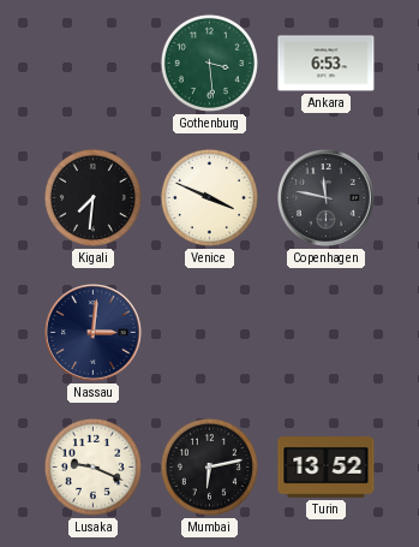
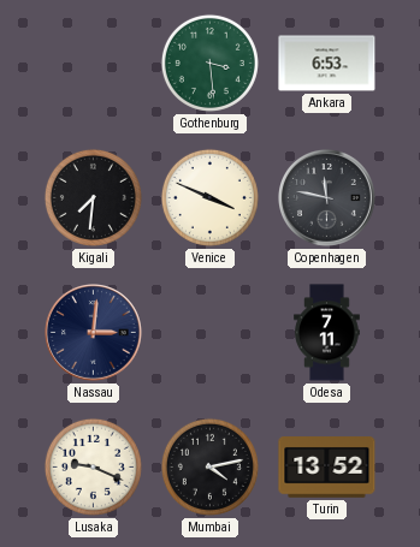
Odesa: none -> 7:11
Mumbai: 6:13 -> 4:13
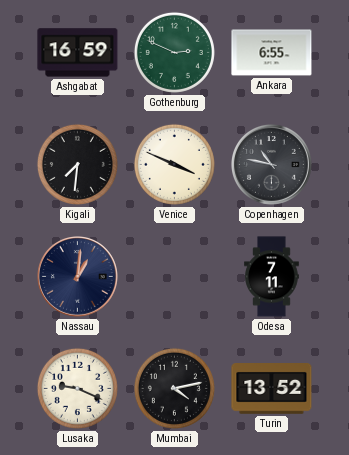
Ashgabat: none -> 16:59
Gothenburg: 3:29 -> 2:49
Ankara: 6:53 -> 6:55
Copenhagen: 11:47 -> 10:47
Nassau: 3:01 -> 1:01
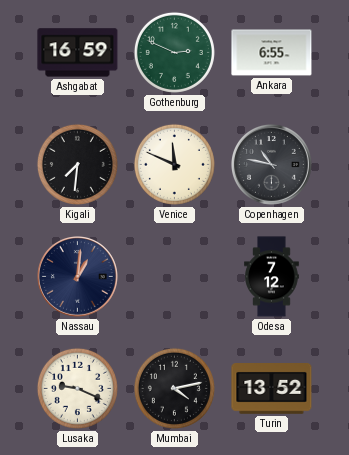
Venice: 3:49 -> 11:49
Odesa: 7:11 -> 7:12
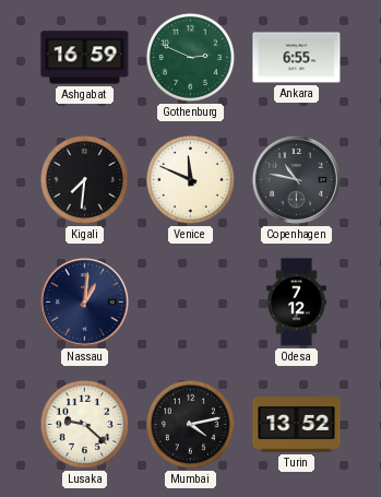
Lusaka: 9:19 -> 9:22
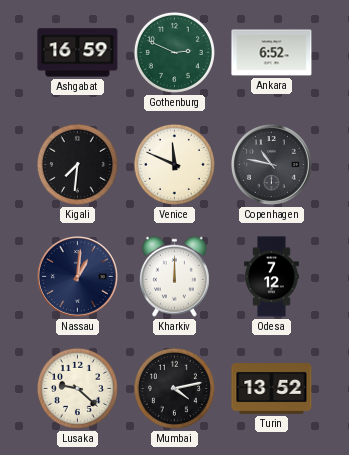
Ankara: 6:55 -> 6:52
Kharkiv: none -> 12:00
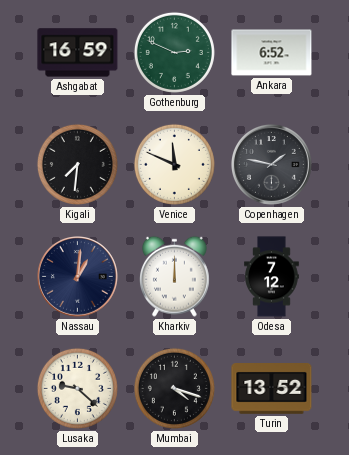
Copenhagen: 10:47 -> 1:47
Mumbai: 4:13 -> 4:18
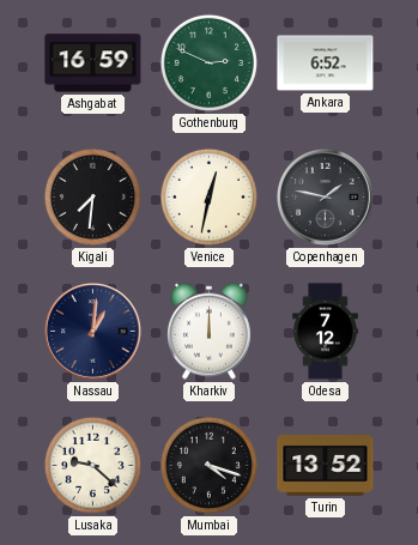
Venice: 11:49 -> 12:32
